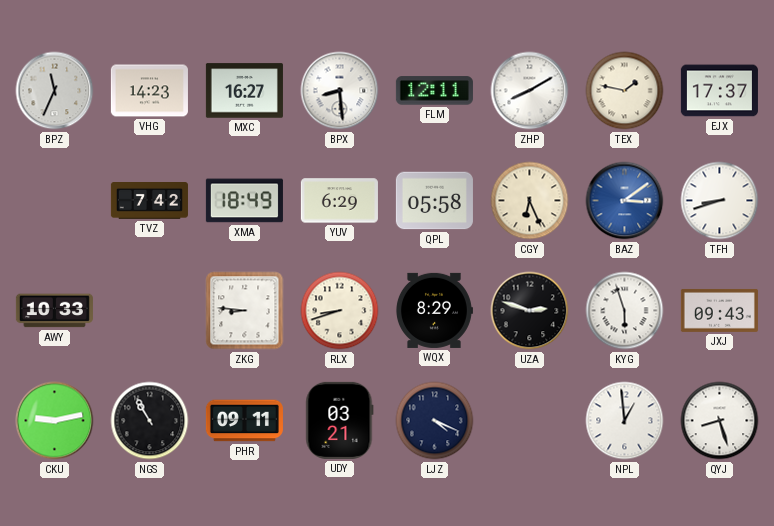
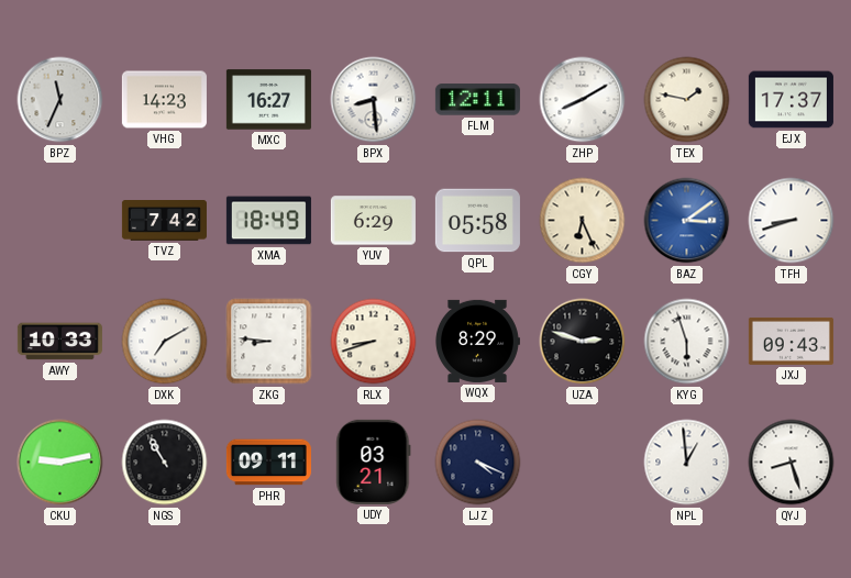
DXK: none -> 7:10
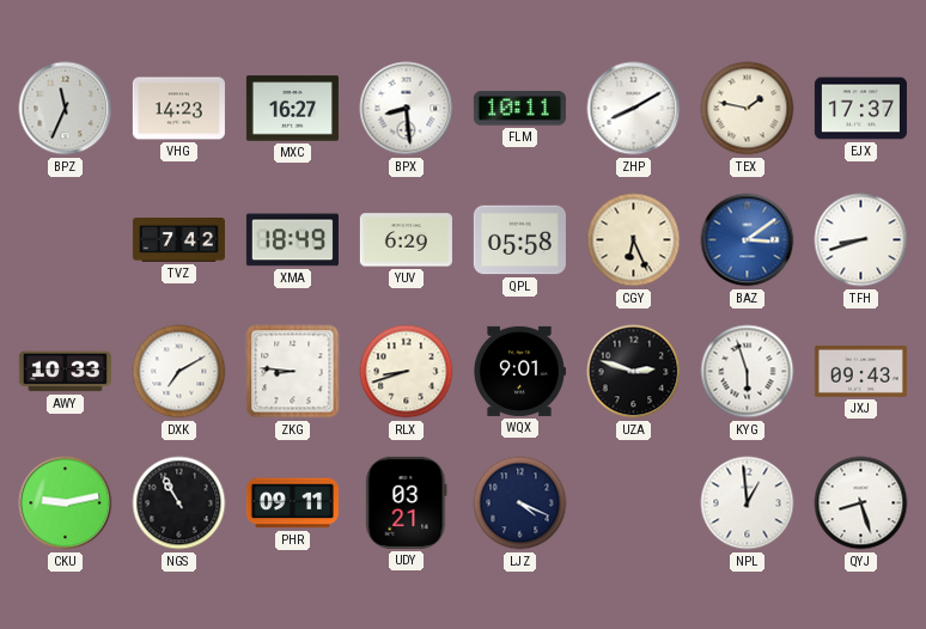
FLM: 12:11 -> 10:11
WQX: 8:29 -> 9:01
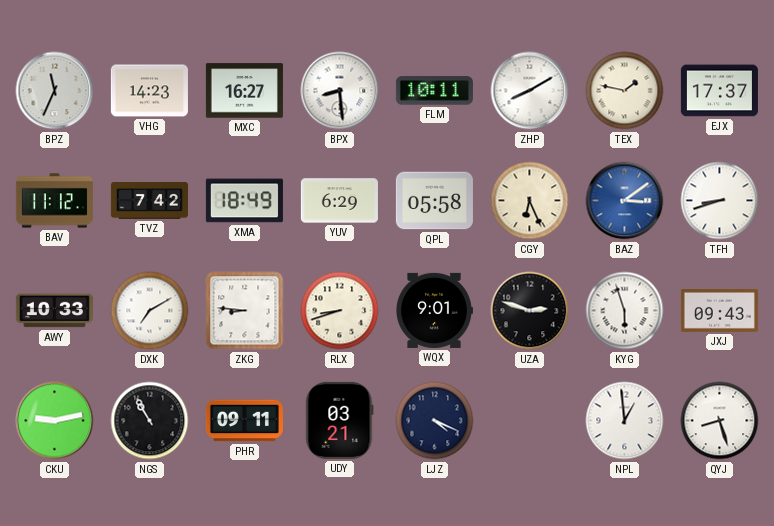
BAV: none -> 11:12
